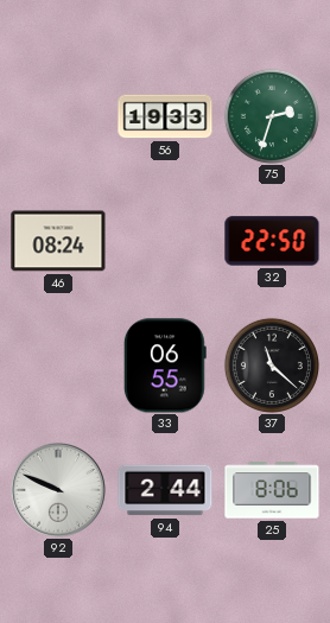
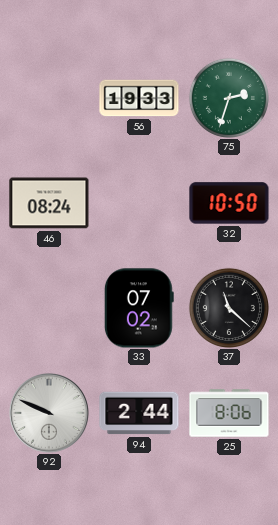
32: 22:50 -> 10:50
33: 06:55 -> 07:02
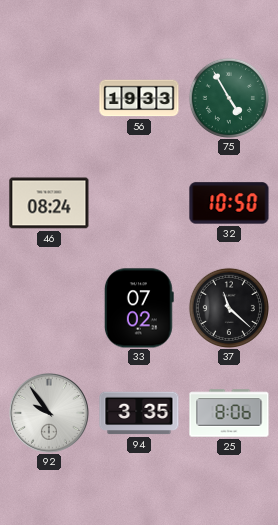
75: 2:33 -> 4:55
92: 9:49 -> 9:54
94: 2:44 -> 3:35
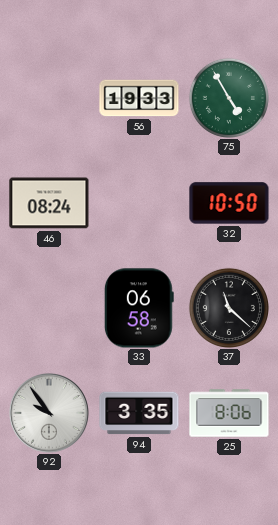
33: 07:02 -> 06:58
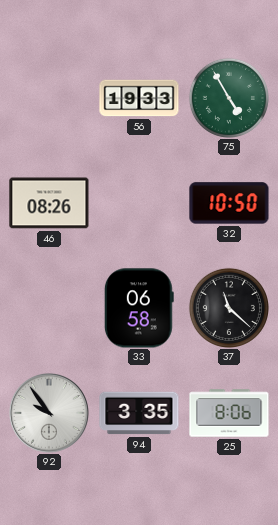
46: 08:24 -> 08:26
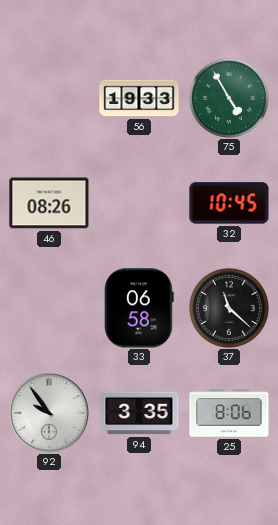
32: 10:50 -> 10:45
